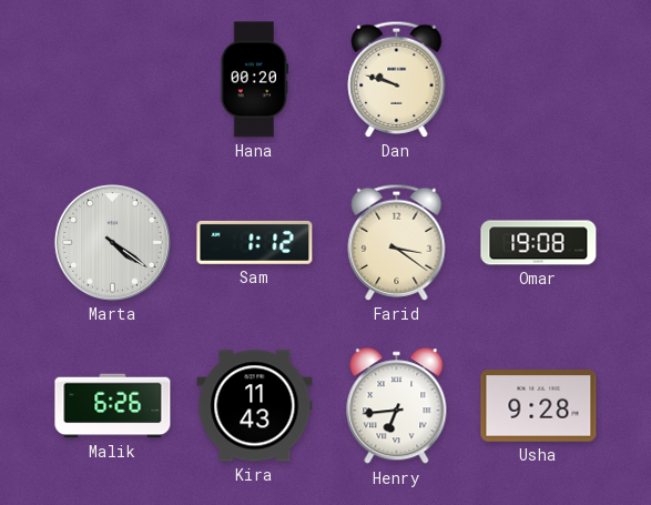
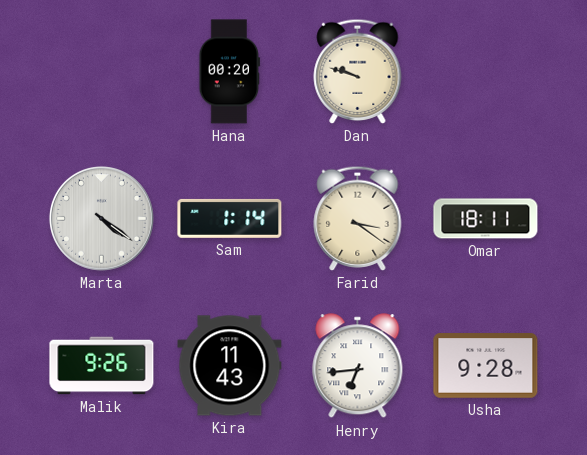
Sam: 1:12 -> 1:14
Omar: 19:08 -> 18:11
Malik: 6:26 -> 9:26
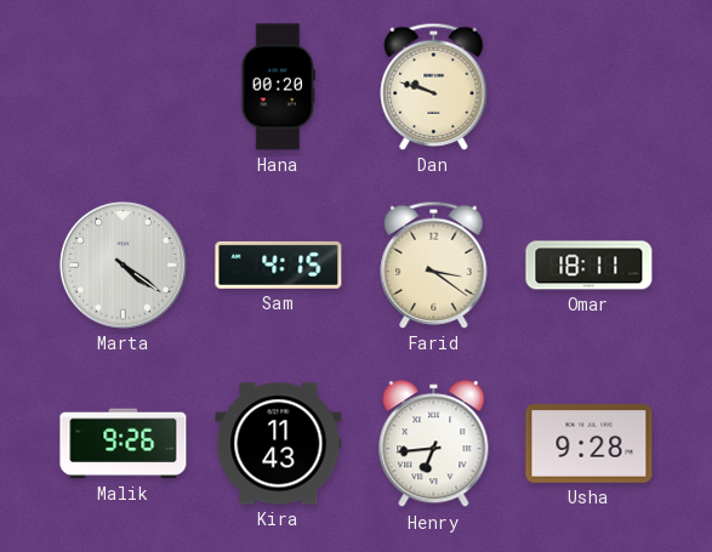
Sam: 1:14 -> 4:15
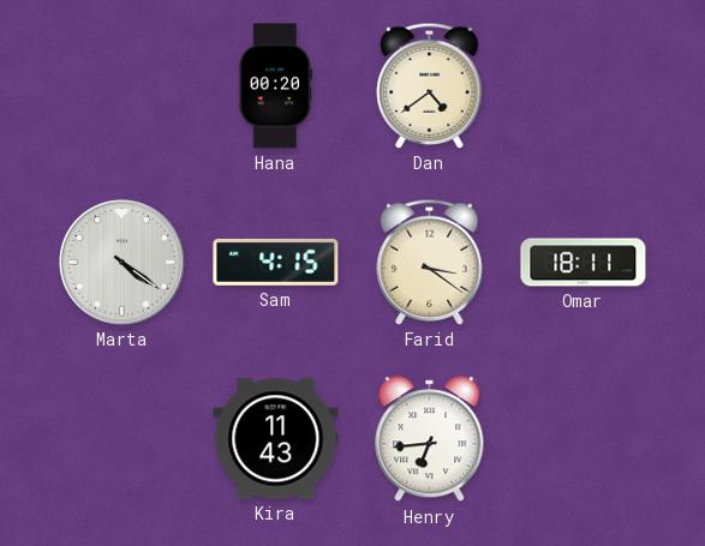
Dan: 9:48 -> 4:39
Malik: 9:26 -> none
Usha: 9:28 -> none
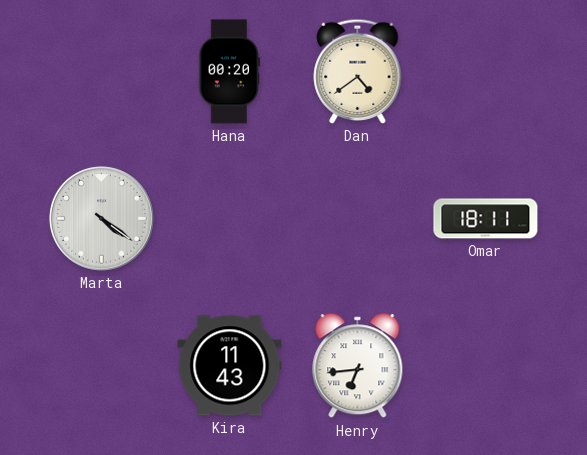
Sam: 4:15 -> none
Farid: 3:21 -> none
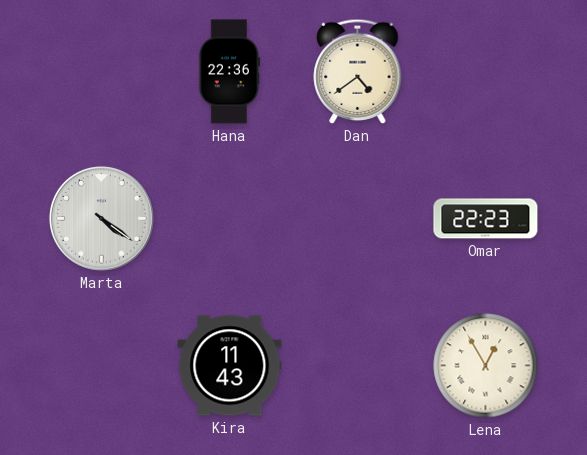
Hana: 00:20 -> 22:36
Omar: 18:11 -> 22:23
Henry: 6:44 -> none
Lena: none -> 12:55
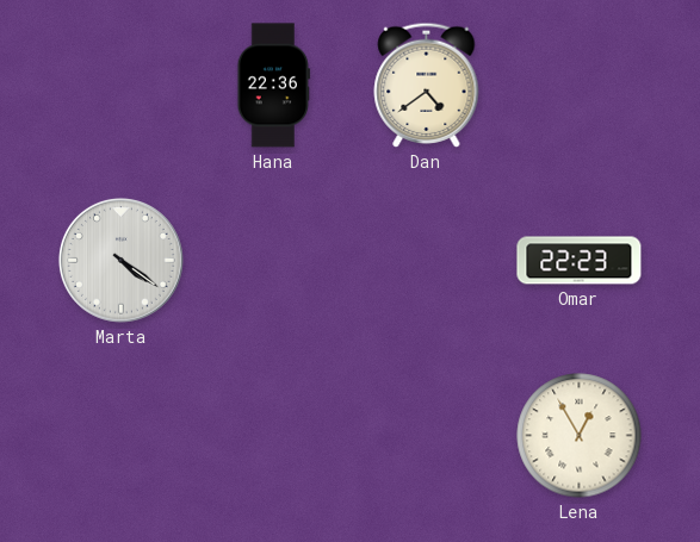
Kira: 11:43 -> none
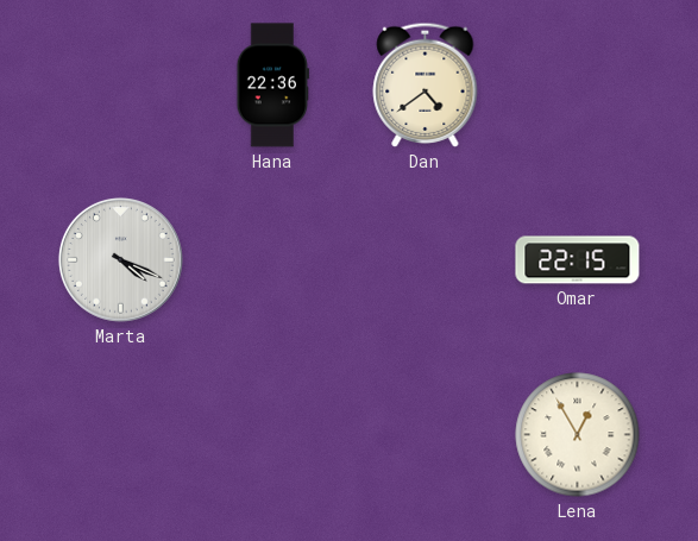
Marta: 4:21 -> 4:19
Omar: 22:23 -> 22:15
